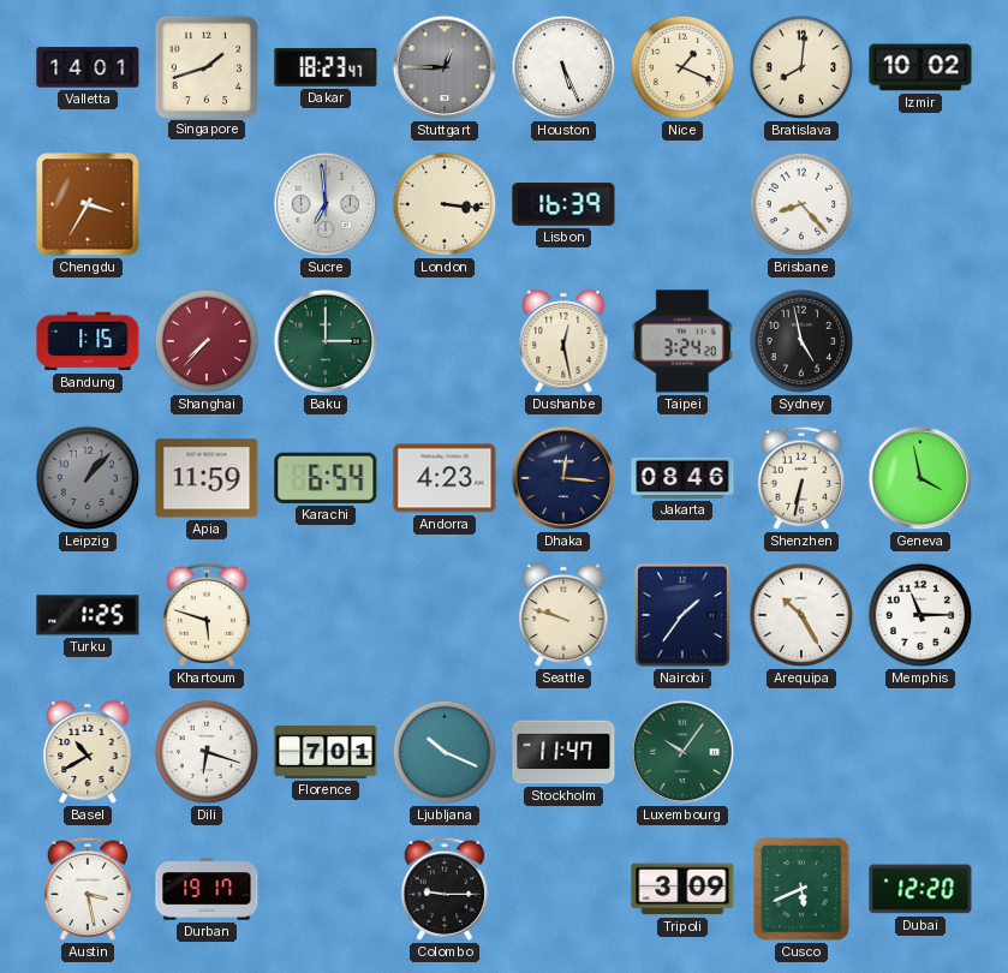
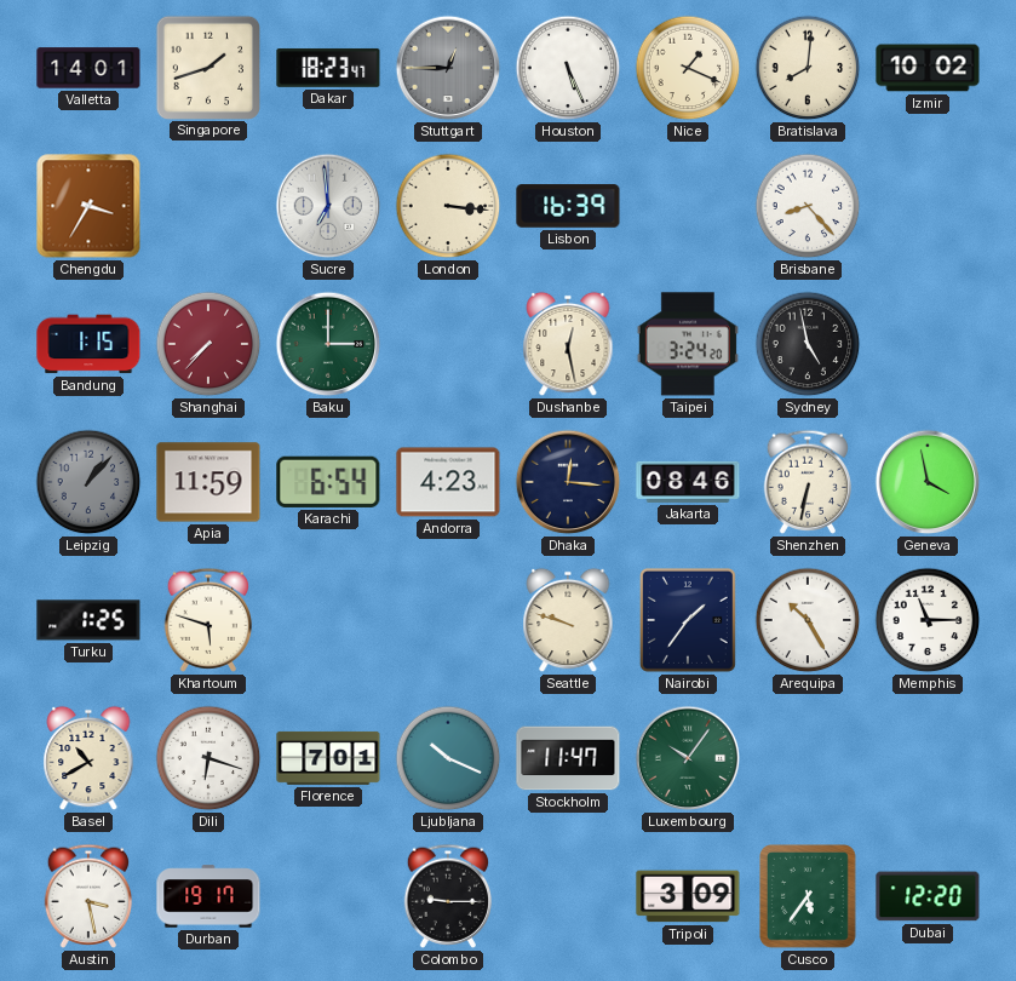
Cusco: 5:41 -> 5:36
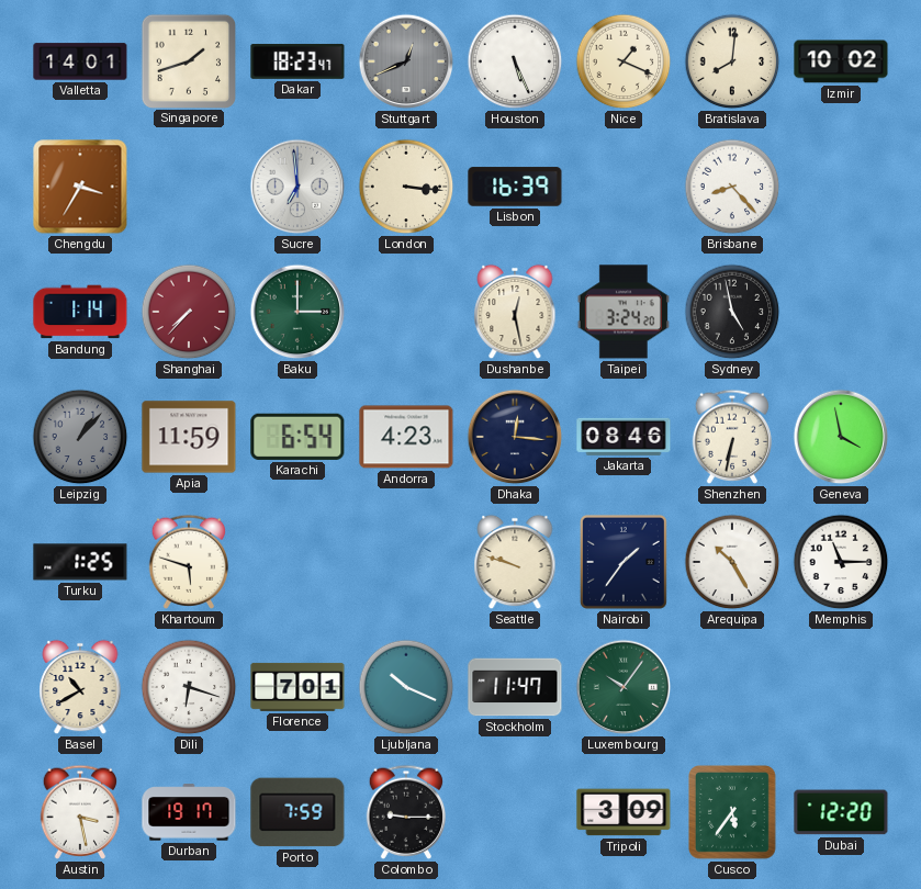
Stuttgart: 12:45 -> 12:41
Bandung: 1:15 -> 1:14
Porto: none -> 7:59
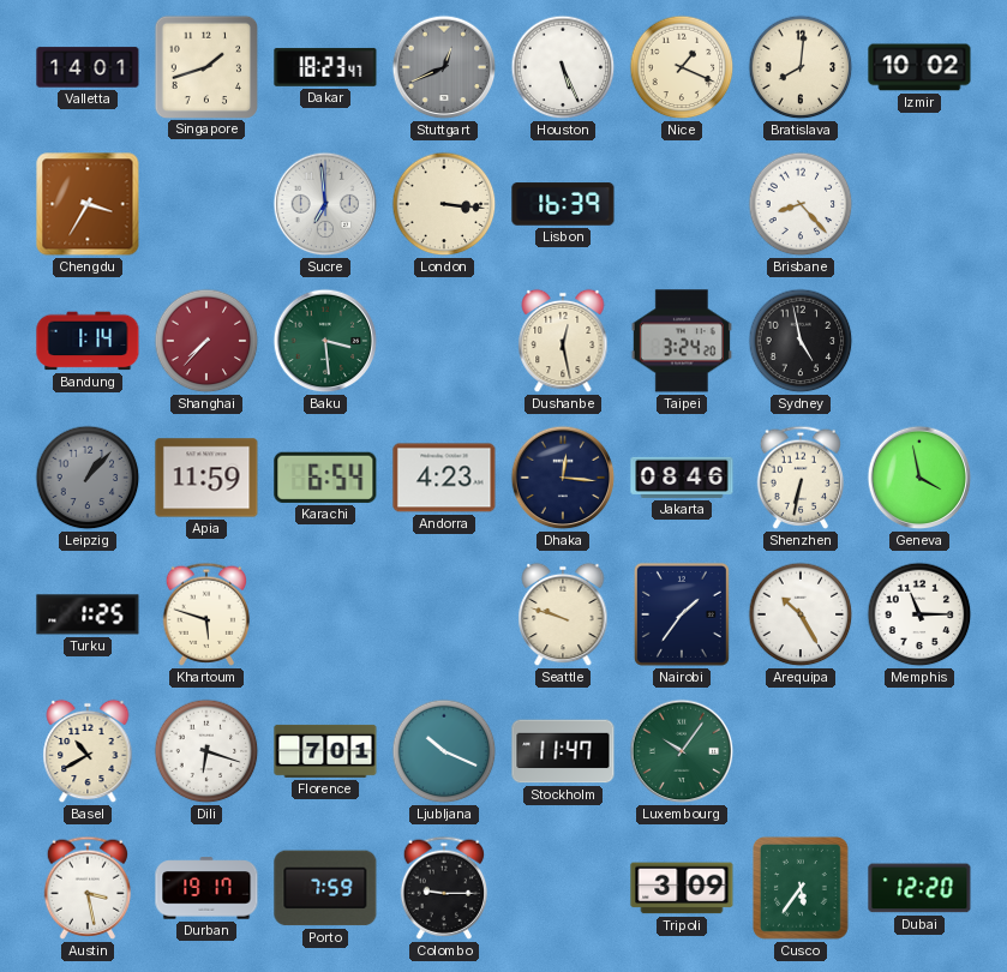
Baku: 3:00 -> 3:29
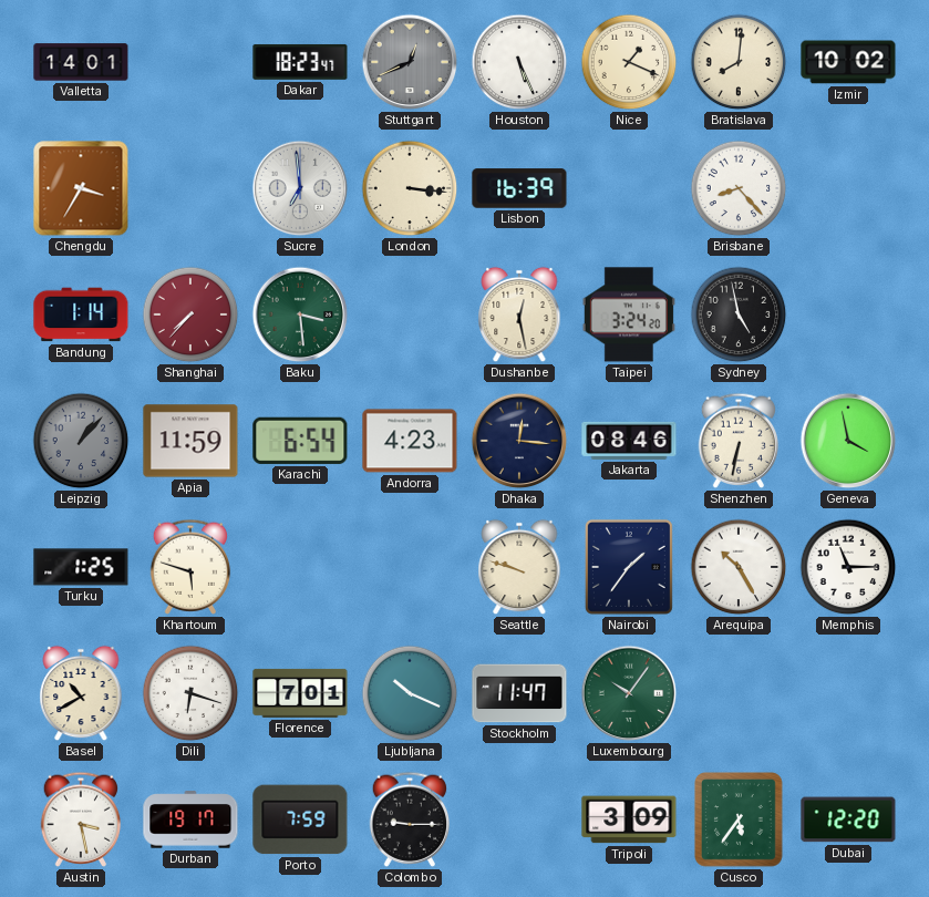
Singapore: 1:42 -> none
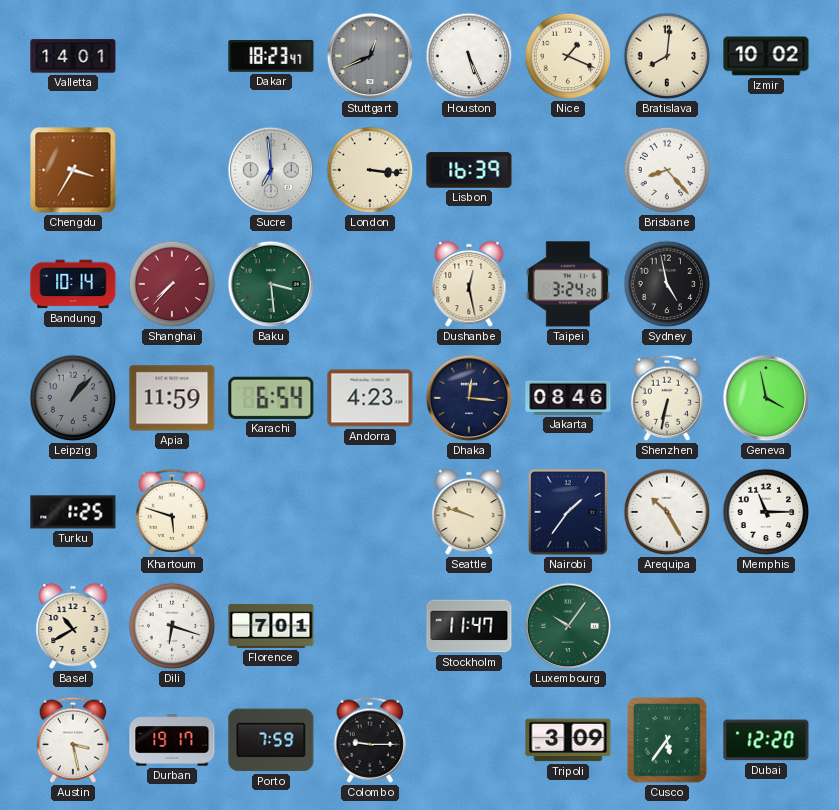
Bandung: 1:14 -> 10:14
Ljubljana: 10:19 -> none
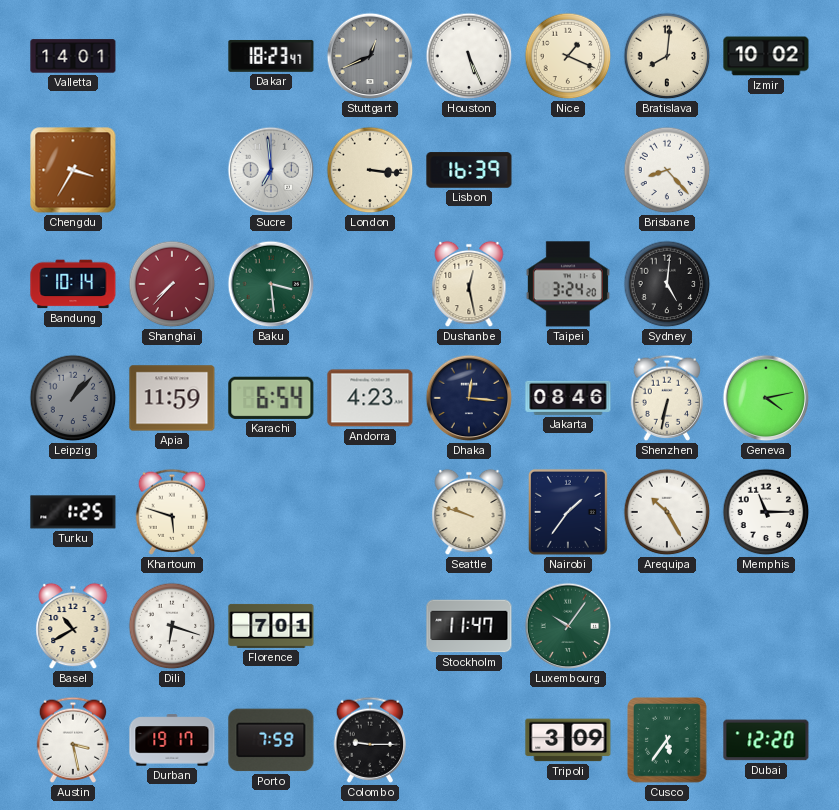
Sydney: 4:58 -> 5:01
Geneva: 3:58 -> 4:13
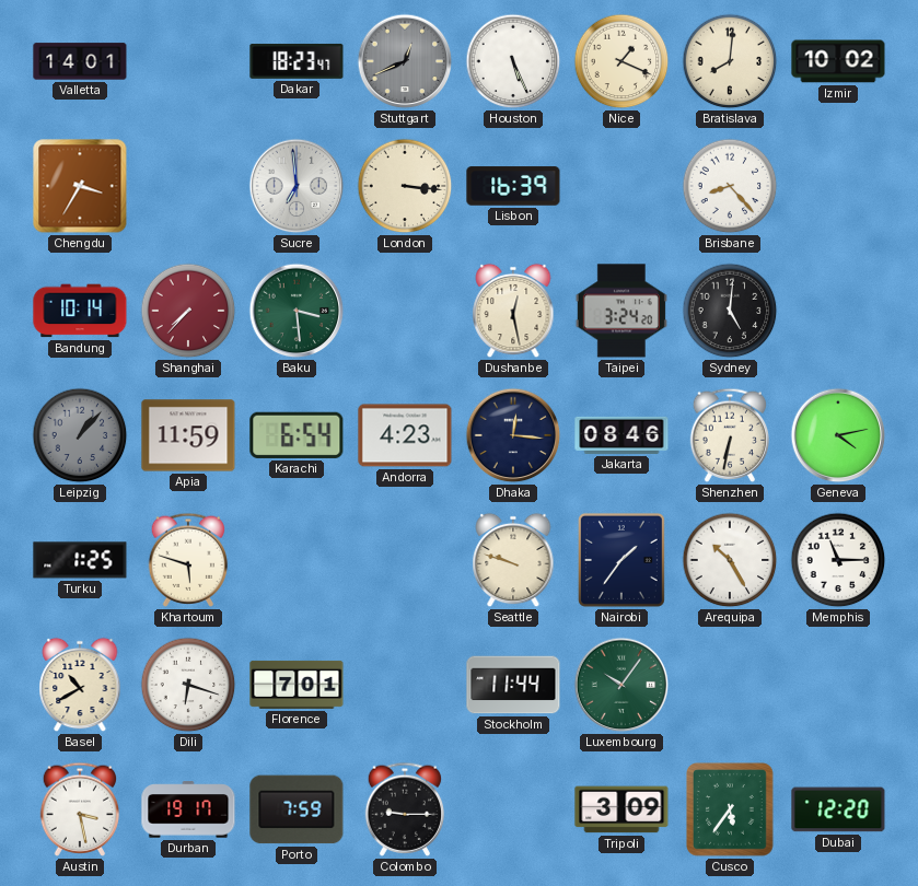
Stockholm: 11:47 -> 11:44
